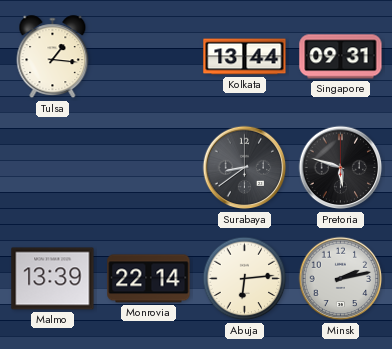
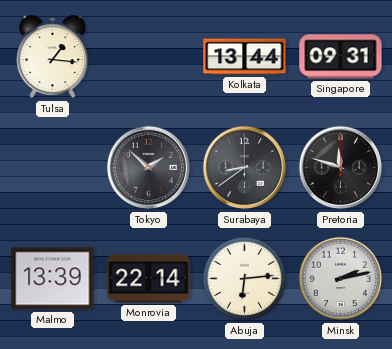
Tokyo: none -> 1:52
Pretoria: 5:48 -> 11:48
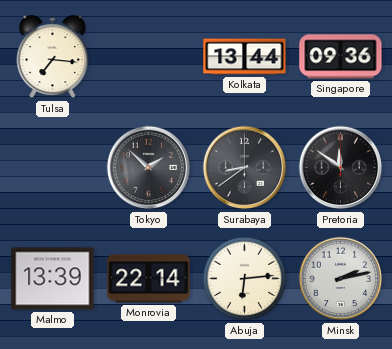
Tulsa: 1:16 -> 7:16
Singapore: 09:31 -> 09:36
Pretoria: 11:48 -> 11:51
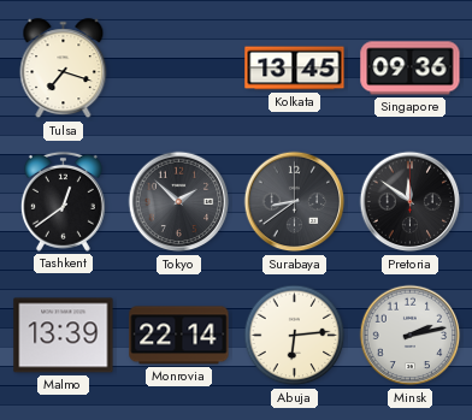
Tulsa: 7:16 -> 7:18
Kolkata: 13:44 -> 13:45
Tashkent: none -> 12:39
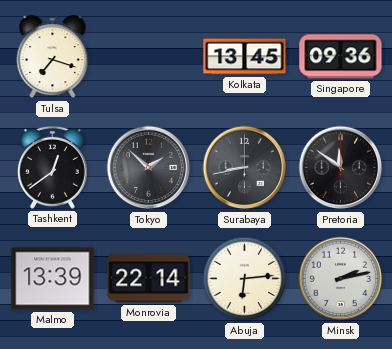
Surabaya: 8:39 -> 8:43
